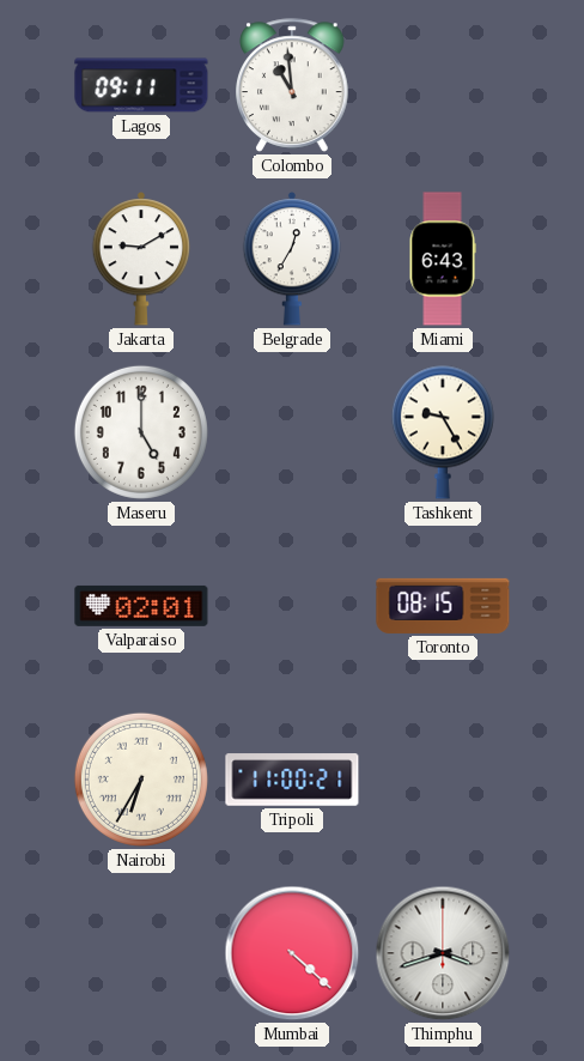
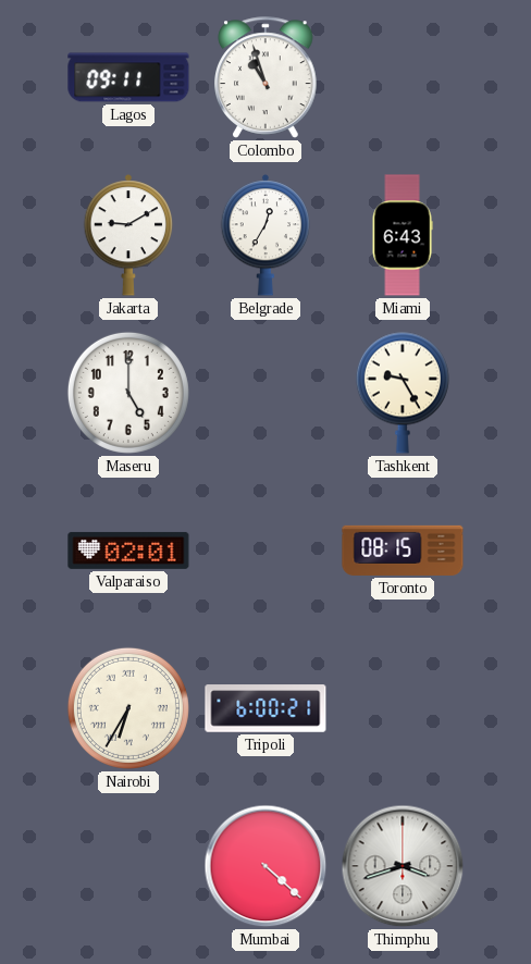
Colombo: 10:59 -> 10:57
Tripoli: 11:00 -> 6:00
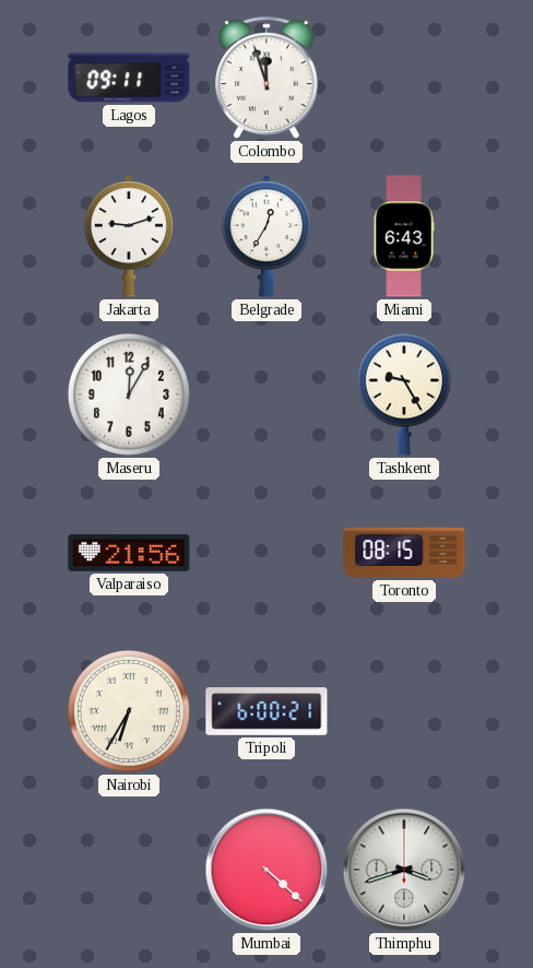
Colombo: 10:57 -> 11:57
Jakarta: 9:10 -> 9:12
Maseru: 5:00 -> 12:05
Valparaiso: 02:01 -> 21:56
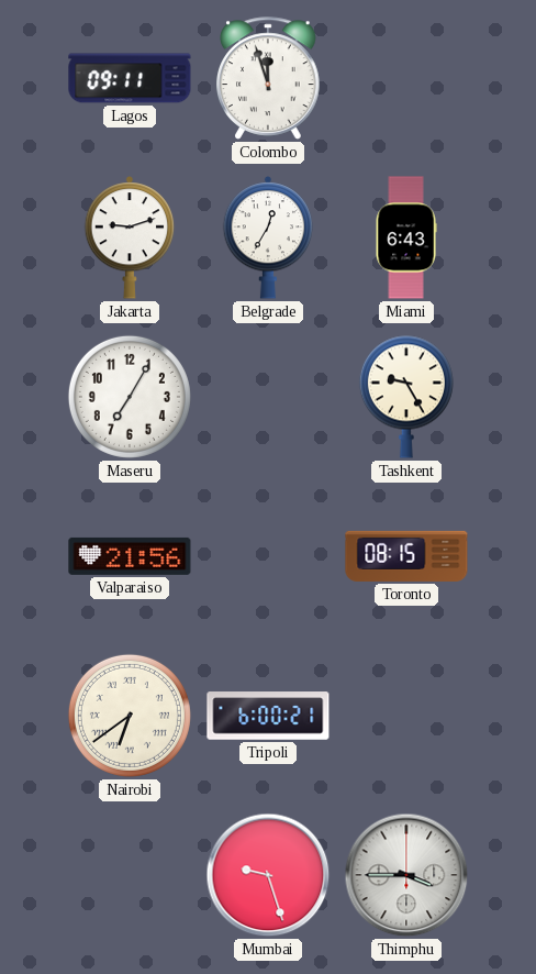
Maseru: 12:05 -> 7:05
Nairobi: 6:35 -> 6:39
Mumbai: 4:22 -> 9:27
Thimphu: 3:42 -> 3:45
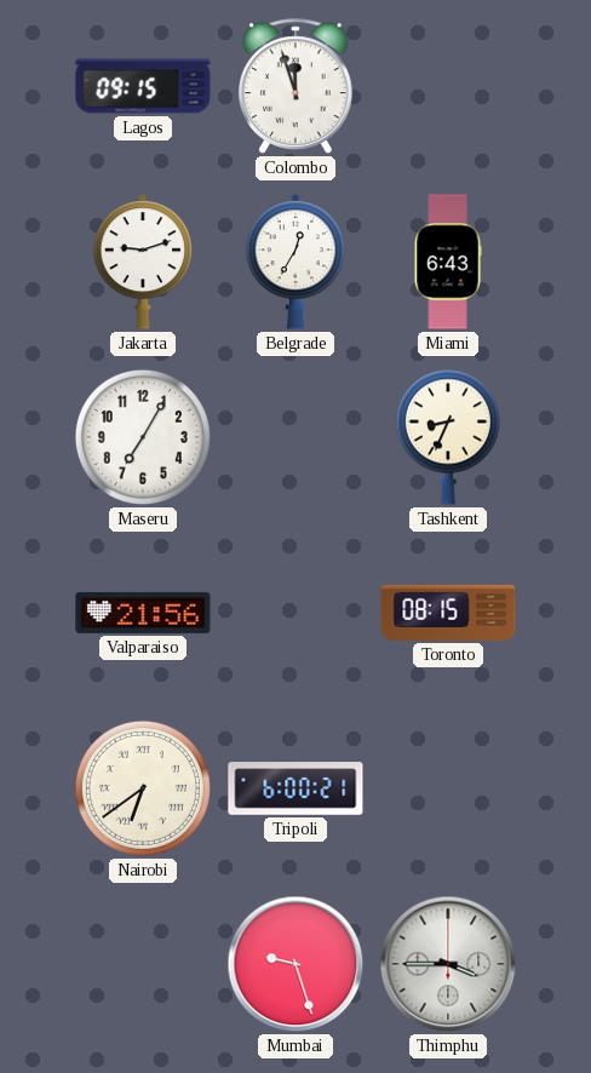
Lagos: 09:11 -> 09:15
Tashkent: 9:25 -> 8:34
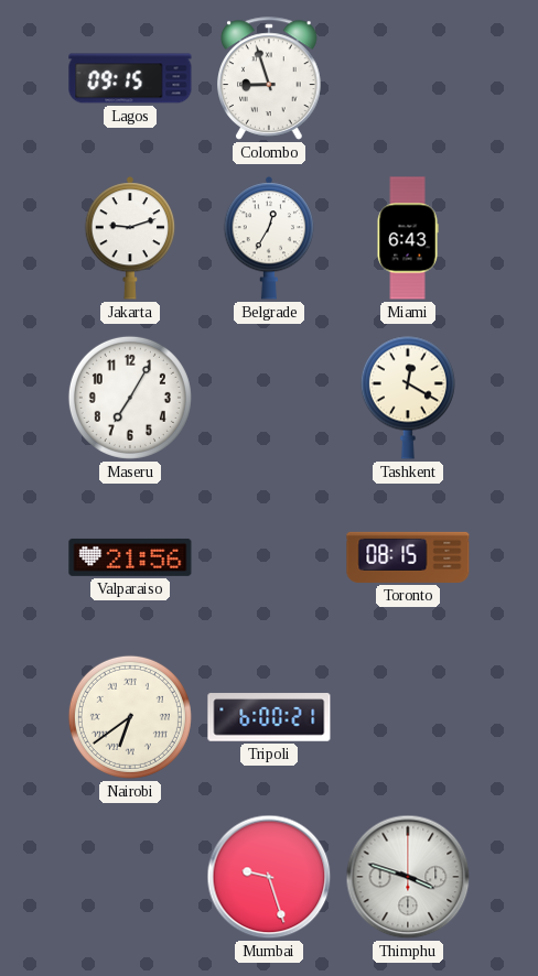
Colombo: 11:57 -> 8:57
Tashkent: 8:34 -> 12:20
Thimphu: 3:45 -> 3:48
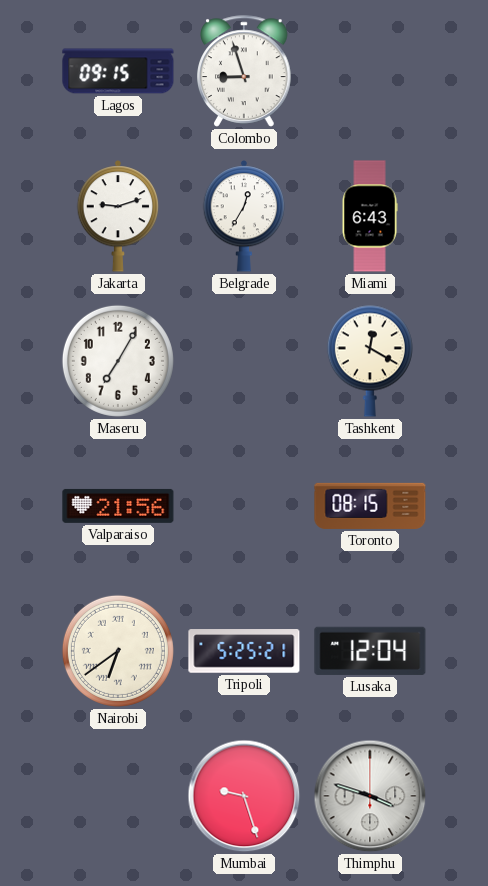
Tripoli: 6:00 -> 5:25
Lusaka: none -> 12:04
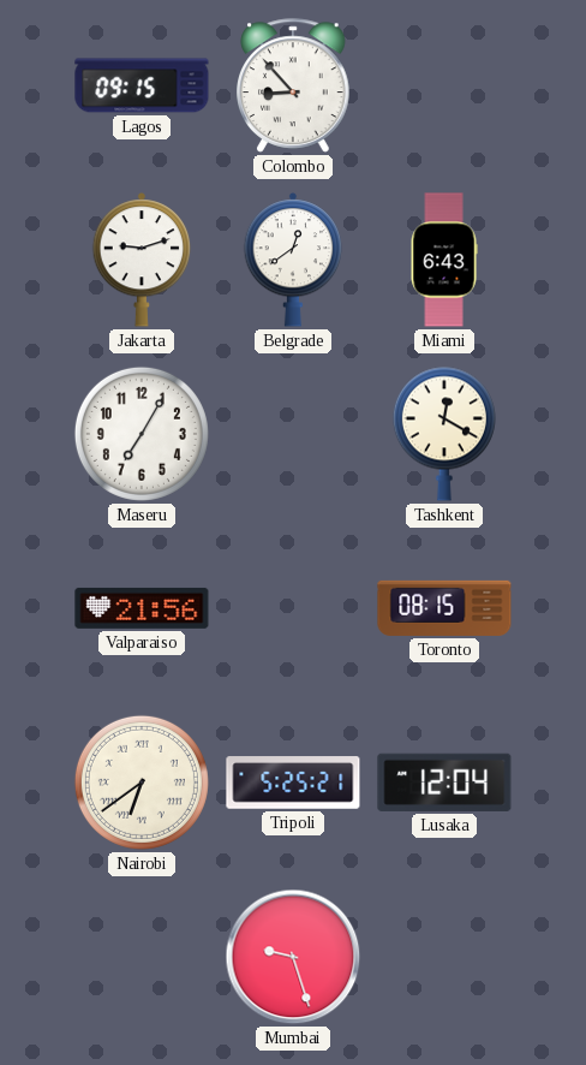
Colombo: 8:57 -> 8:53
Belgrade: 12:35 -> 12:39
Thimphu: 3:48 -> none
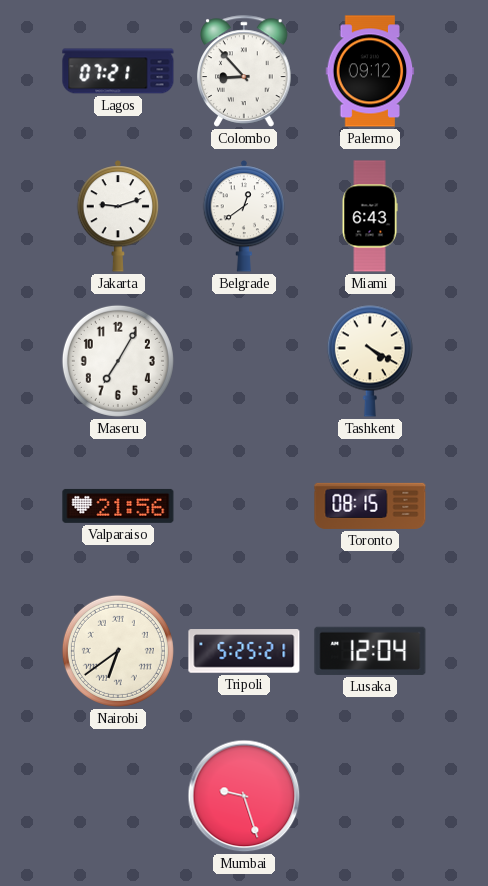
Lagos: 09:15 -> 07:21
Palermo: none -> 09:12
Tashkent: 12:20 -> 4:20
